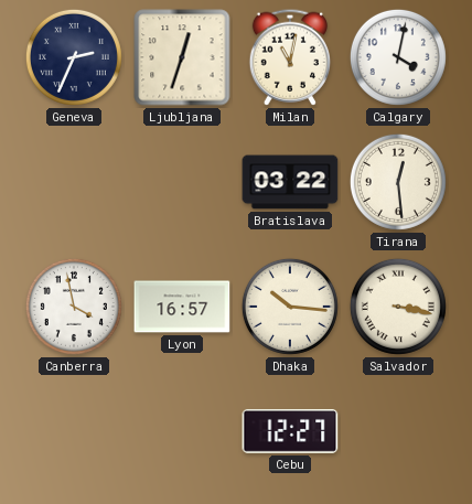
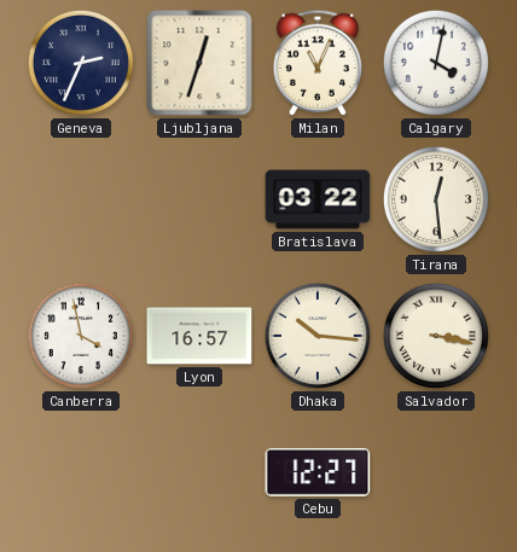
Milan: 11:02 -> 11:04
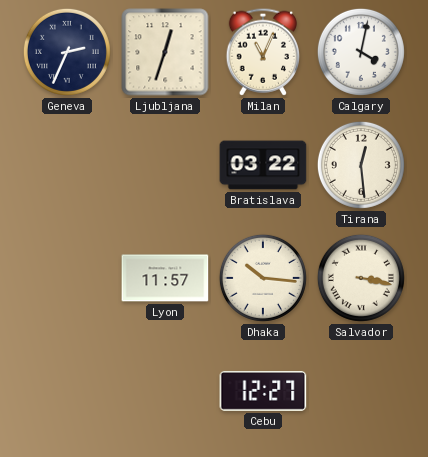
Canberra: 3:58 -> none
Lyon: 16:57 -> 11:57
